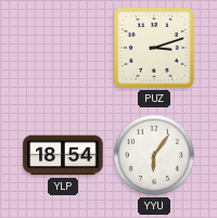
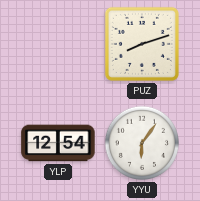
PUZ: 3:12 -> 8:12
YLP: 18:54 -> 12:54
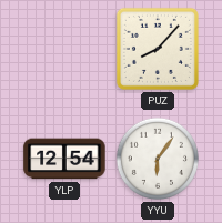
PUZ: 8:12 -> 8:07
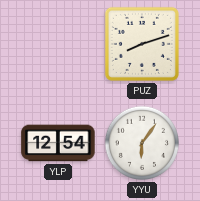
PUZ: 8:07 -> 8:12
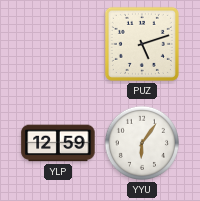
PUZ: 8:12 -> 5:12
YLP: 12:54 -> 12:59
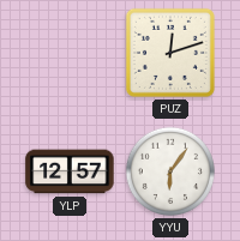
PUZ: 5:12 -> 12:12
YLP: 12:59 -> 12:57
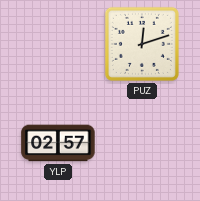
YLP: 12:57 -> 02:57
YYU: 6:06 -> none
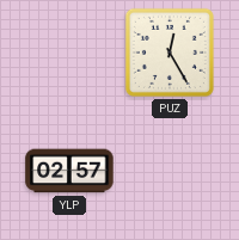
PUZ: 12:12 -> 12:25
